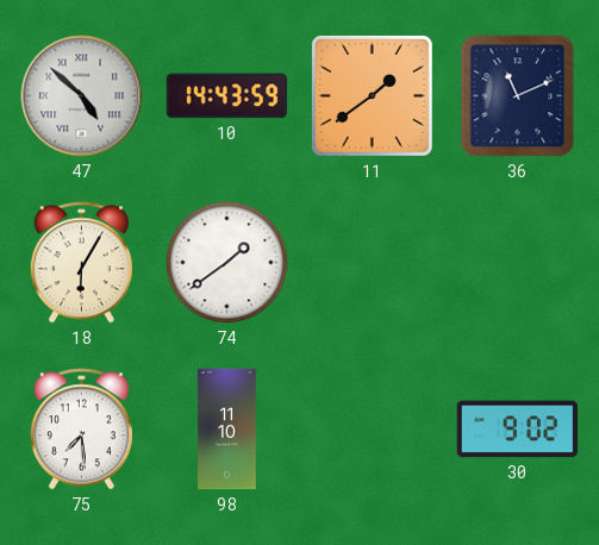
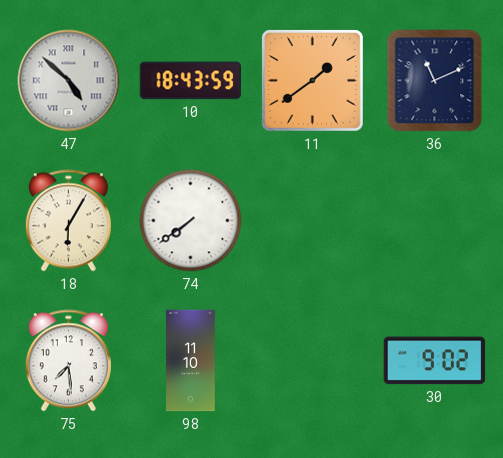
10: 14:43 -> 18:43
74: 1:39 -> 7:39
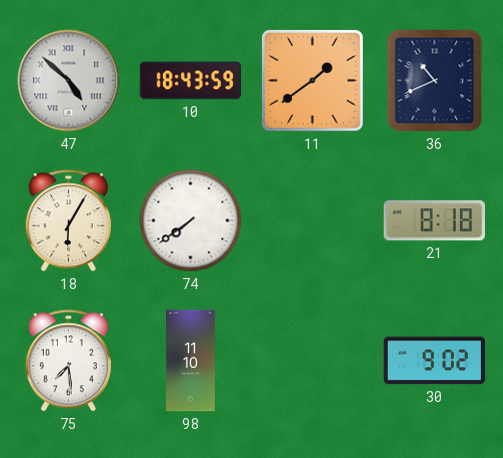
36: 11:11 -> 10:41
21: none -> 8:18
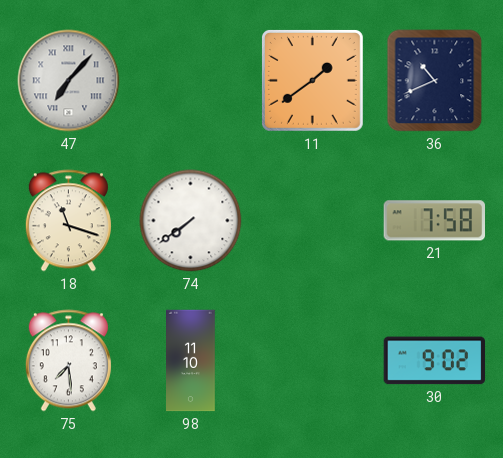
47: 4:52 -> 7:07
10: 18:43 -> none
18: 6:05 -> 11:18
21: 8:18 -> 7:58
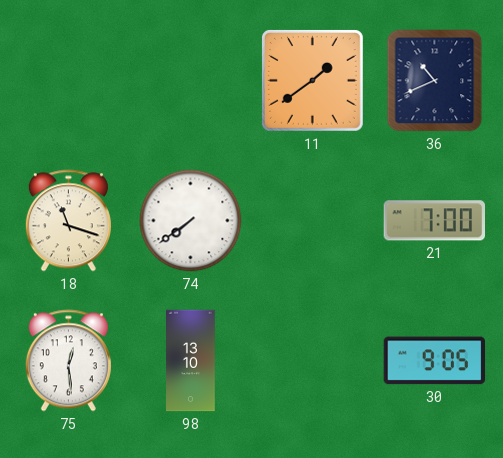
47: 7:07 -> none
21: 7:58 -> 7:00
75: 7:29 -> 12:29
98: 11:10 -> 13:10
30: 9:02 -> 9:05
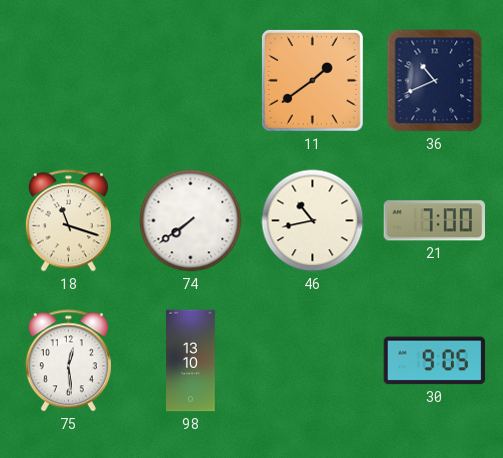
46: none -> 10:43
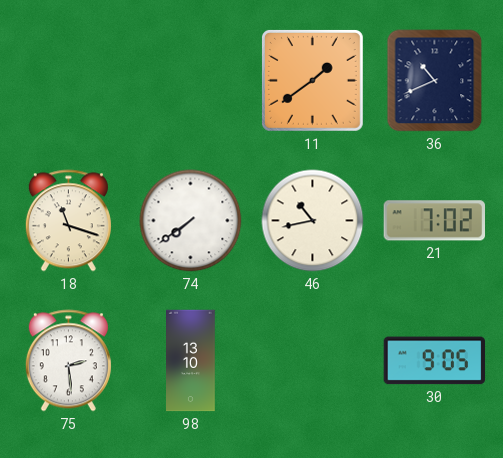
21: 7:00 -> 7:02
75: 12:29 -> 2:29
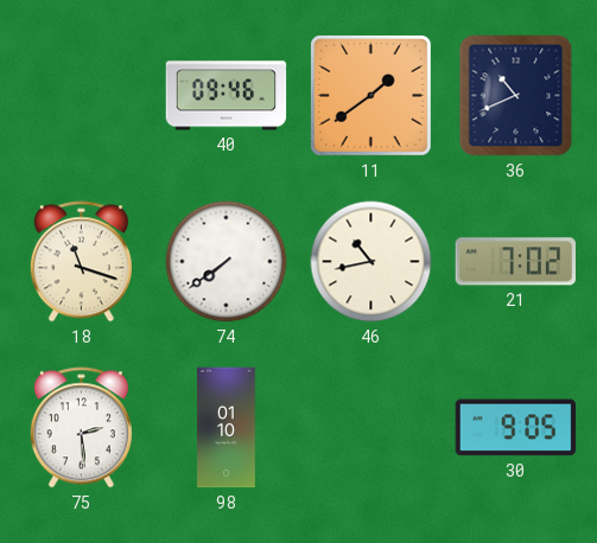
40: none -> 09:46
98: 13:10 -> 01:10
